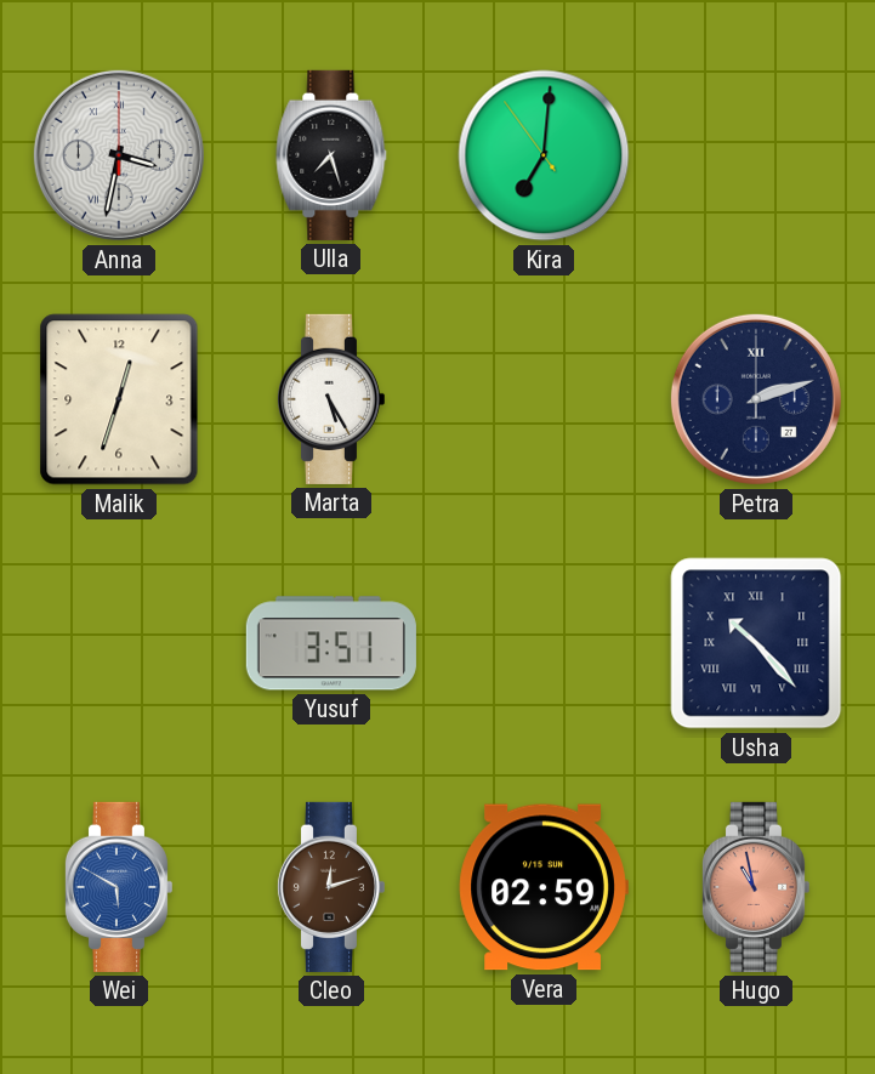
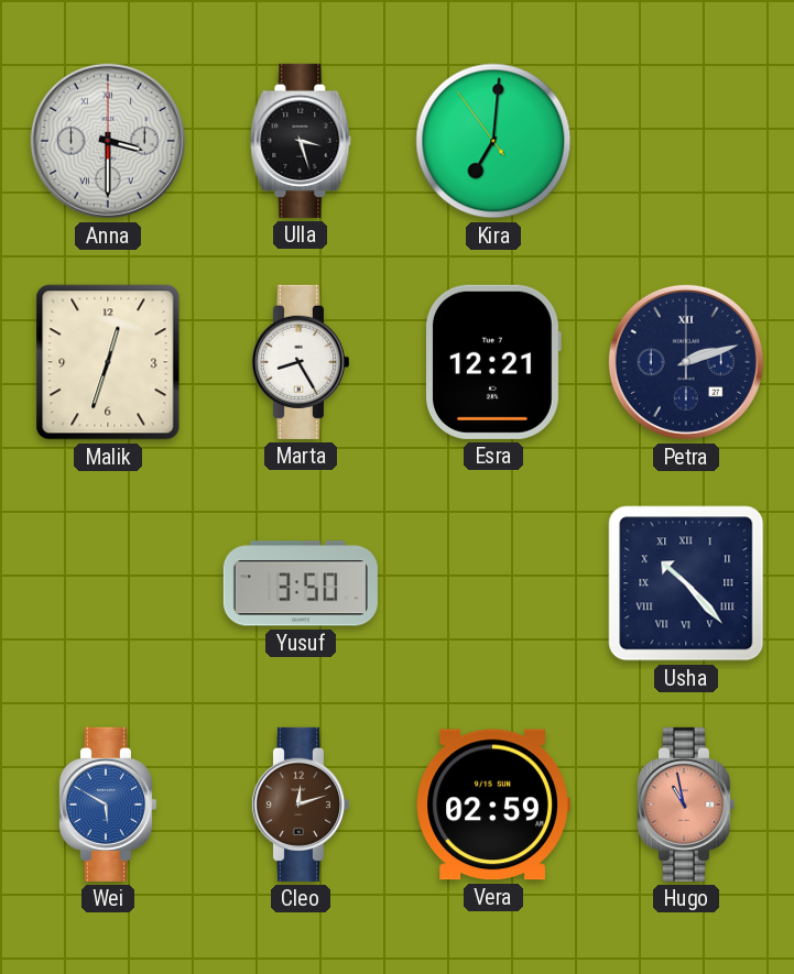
Anna: 3:32 -> 3:30
Ulla: 7:27 -> 3:27
Marta: 5:25 -> 8:25
Esra: none -> 12:21
Yusuf: 3:51 -> 3:50
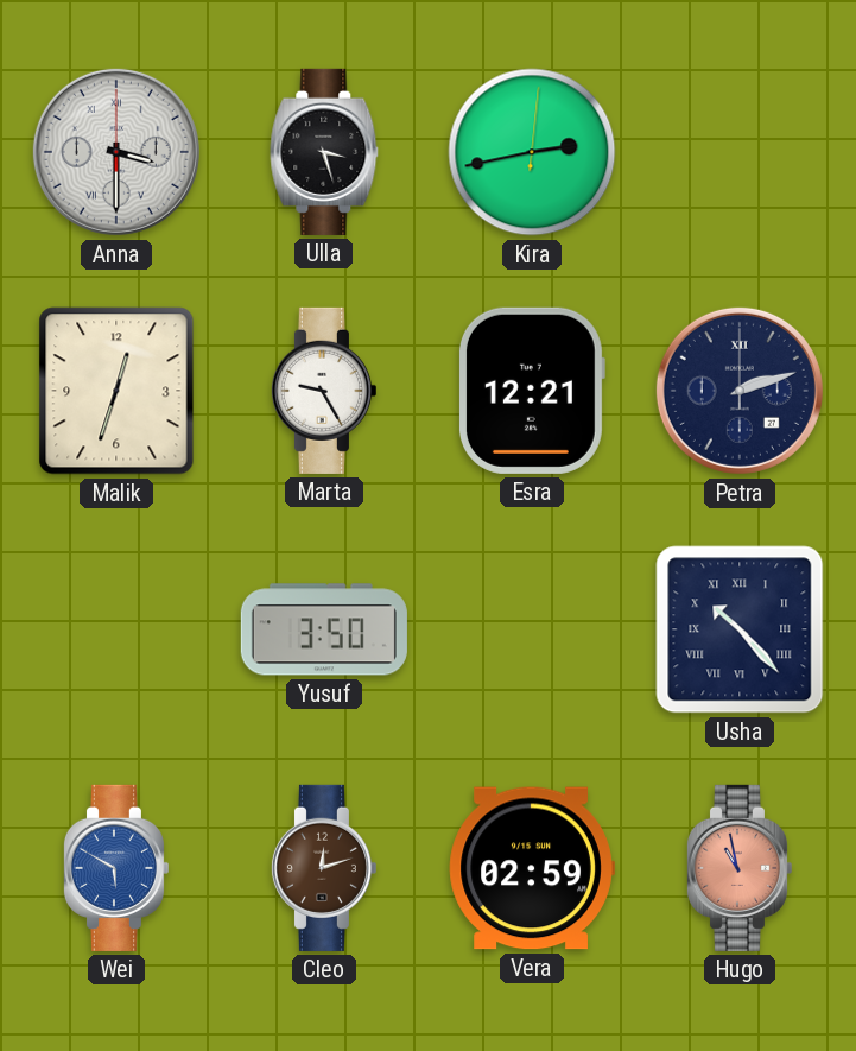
Kira: 7:00 -> 2:43
Marta: 8:25 -> 9:25
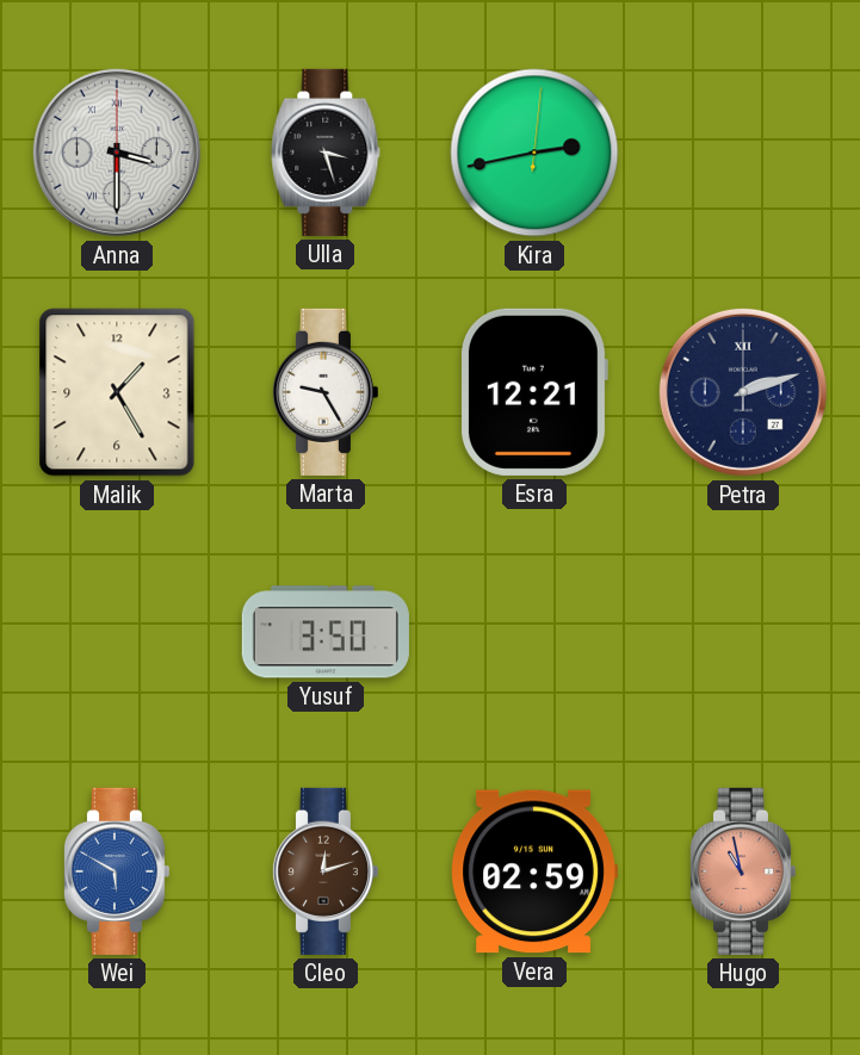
Malik: 12:33 -> 1:25
Usha: 10:23 -> none
